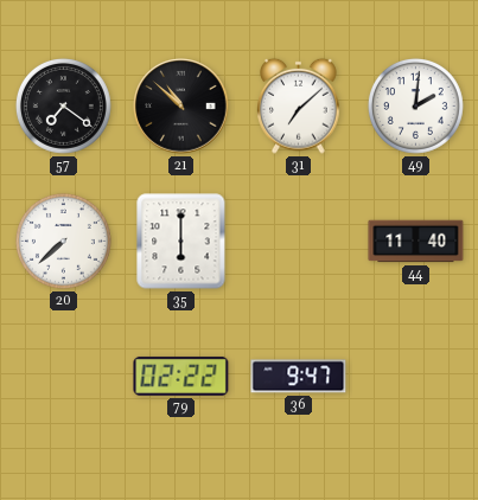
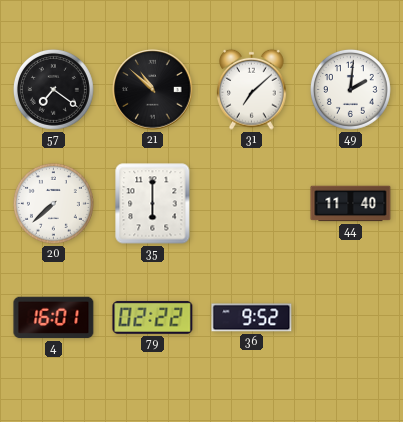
4: none -> 16:01
36: 9:47 -> 9:52
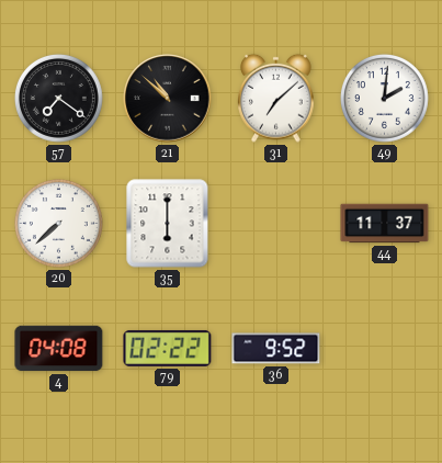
44: 11:40 -> 11:37
4: 16:01 -> 04:08
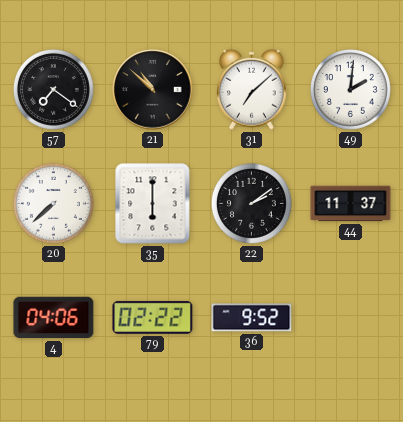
22: none -> 2:09
4: 04:08 -> 04:06
